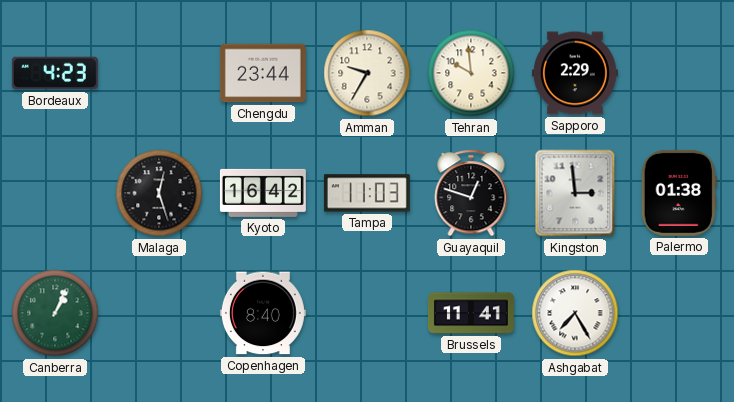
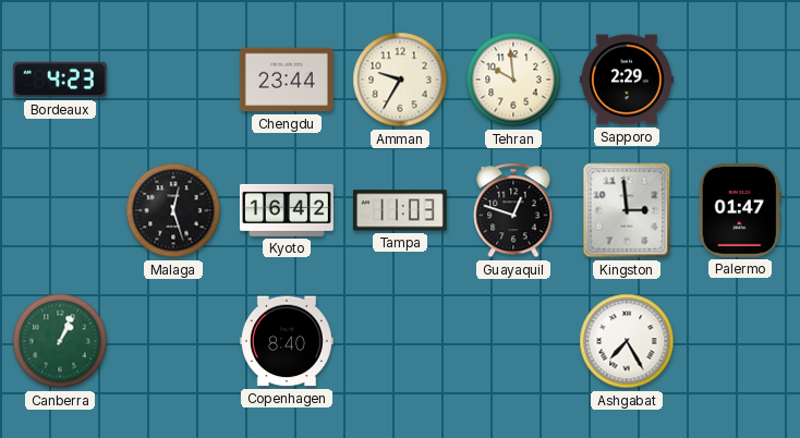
Palermo: 01:38 -> 01:47
Brussels: 11:41 -> none
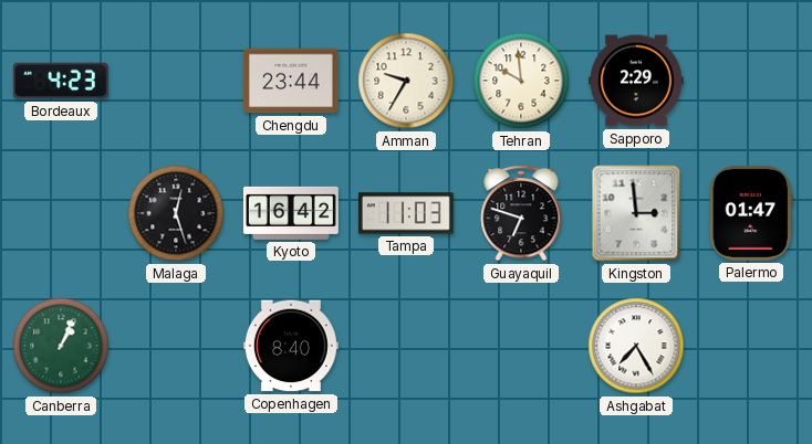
Guayaquil: 12:48 -> 6:48
